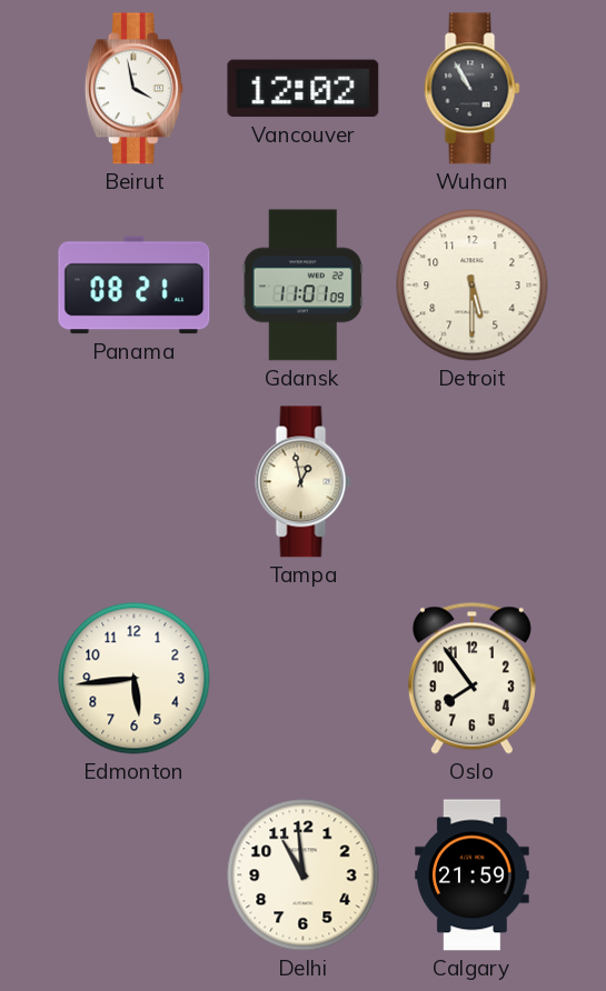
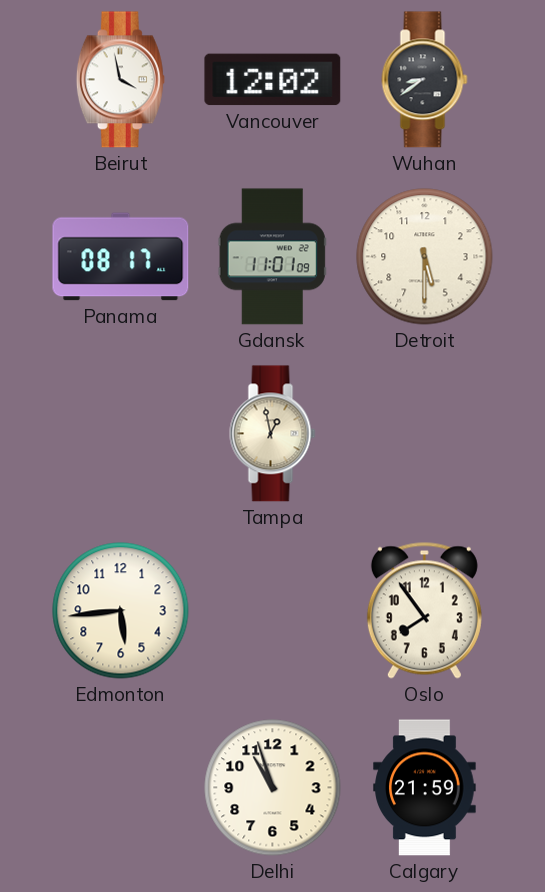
Wuhan: 10:55 -> 8:39
Panama: 08:21 -> 08:17
Delhi: 10:59 -> 10:57
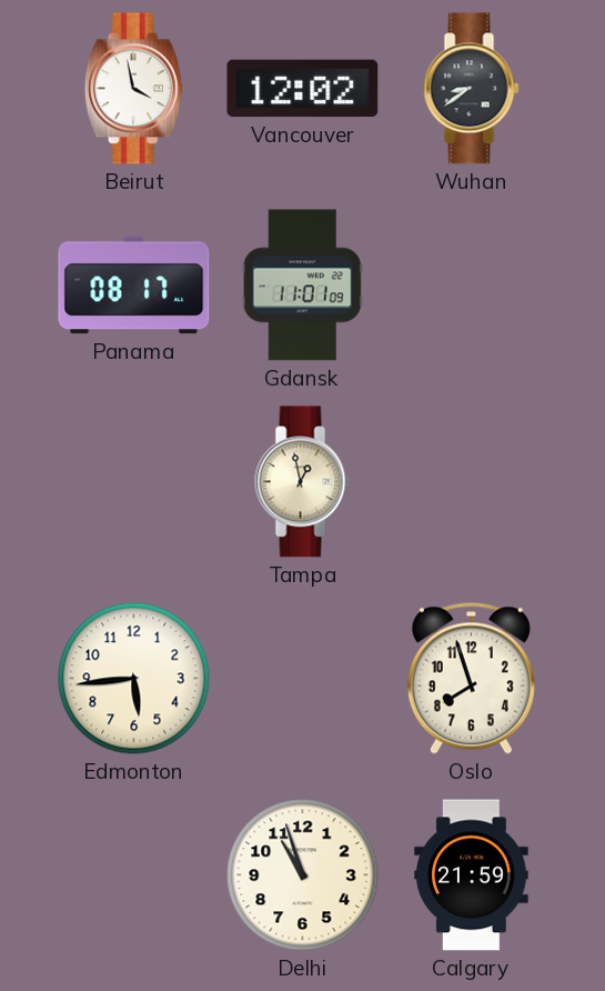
Detroit: 5:30 -> none
Oslo: 7:54 -> 7:57
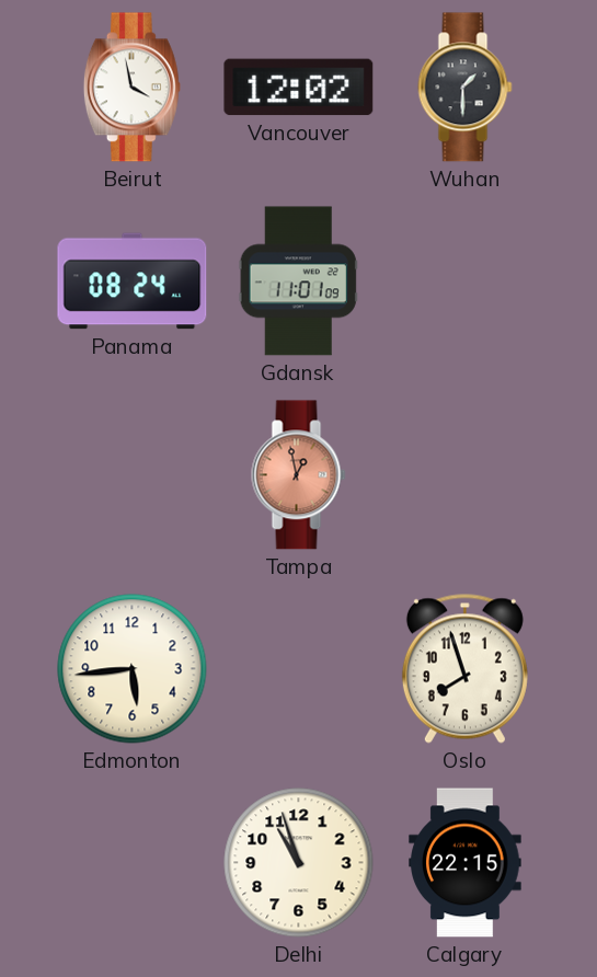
Wuhan: 8:39 -> 1:30
Panama: 08:17 -> 08:24
Tampa dial: cream -> salmon
Calgary: 21:59 -> 22:15
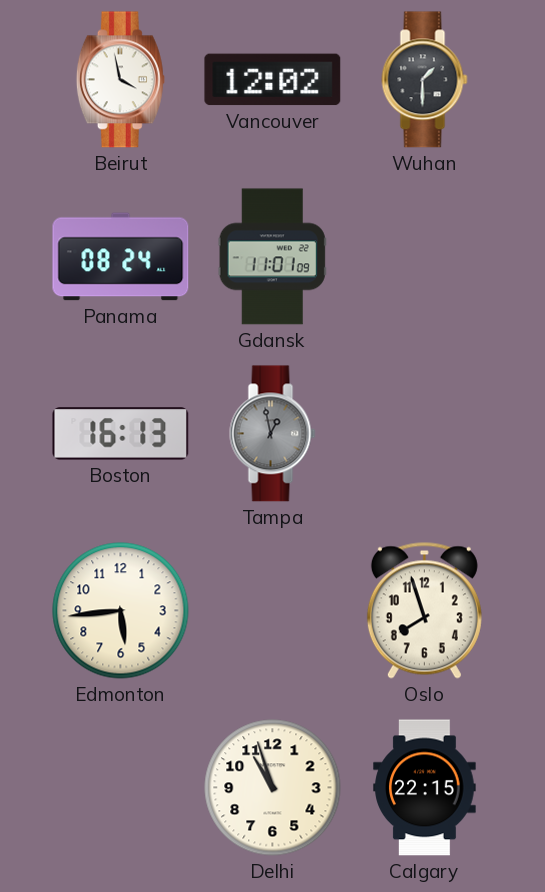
Boston: none -> 16:13
Tampa dial: salmon -> grey
